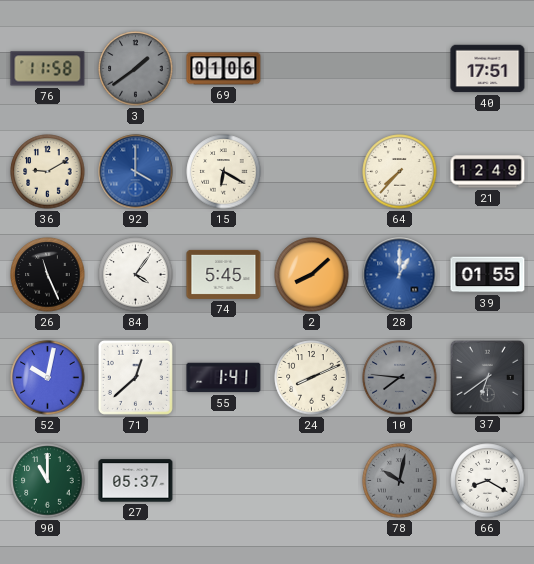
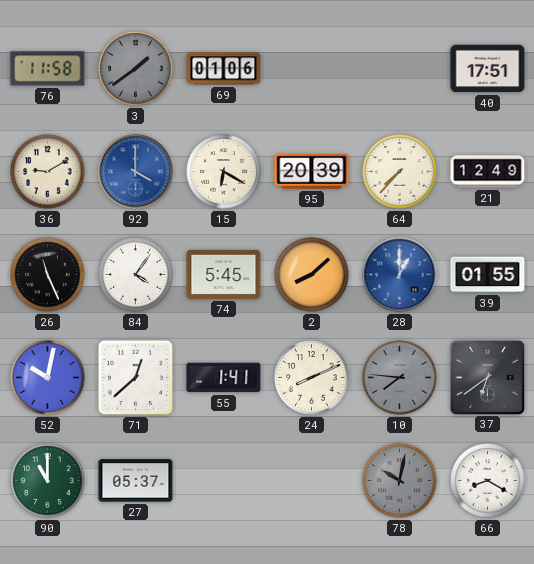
95: none -> 20:39
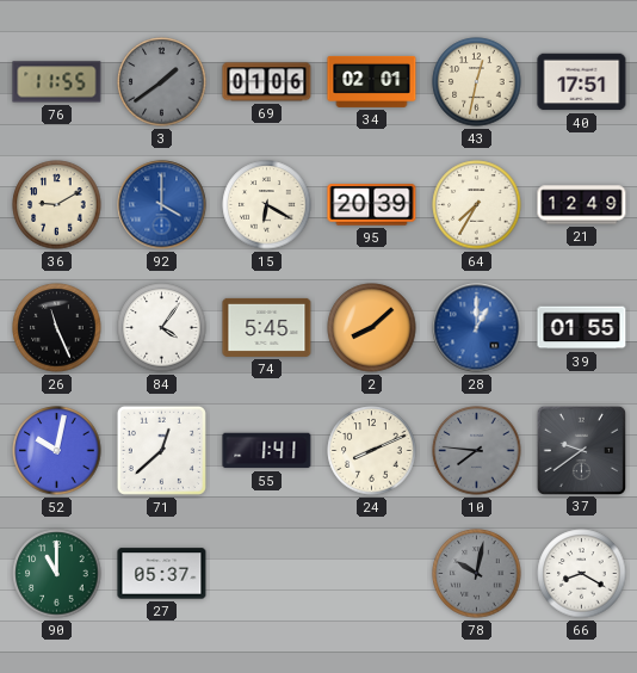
76: 11:58 -> 11:55
34: none -> 02:01
43: none -> 12:32
64: 7:37 -> 7:35
37: 6:39 -> 9:39
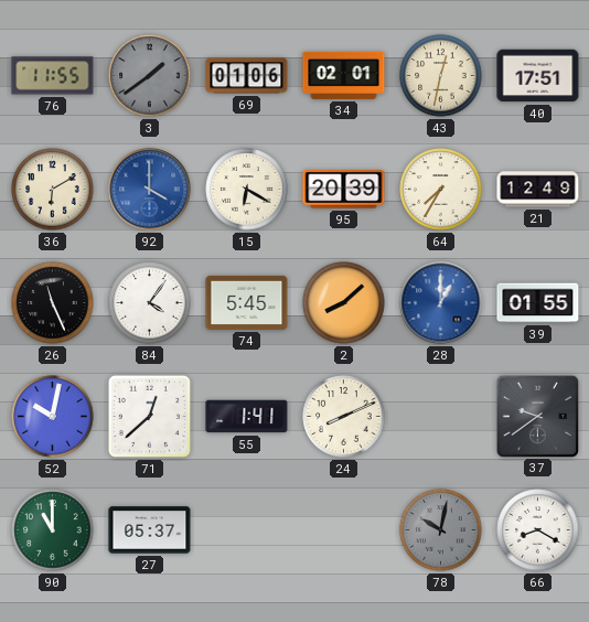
36: 9:10 -> 6:10
10: 7:46 -> none
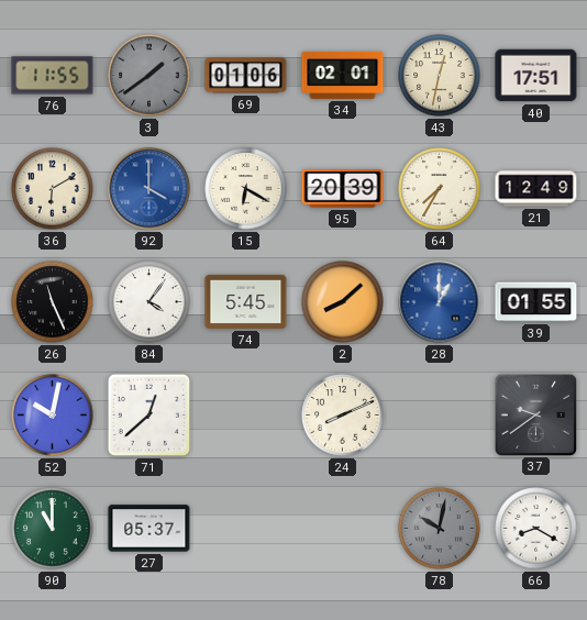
55: 1:41 -> none
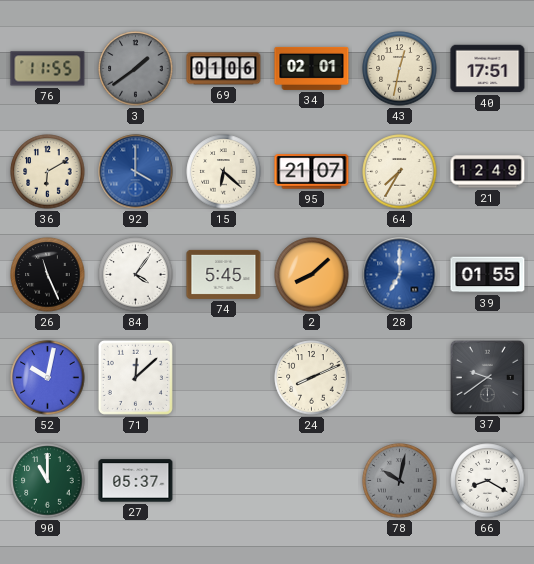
15: 6:20 -> 6:22
95: 20:39 -> 21:07
28: 1:00 -> 7:00
71: 12:38 -> 12:08
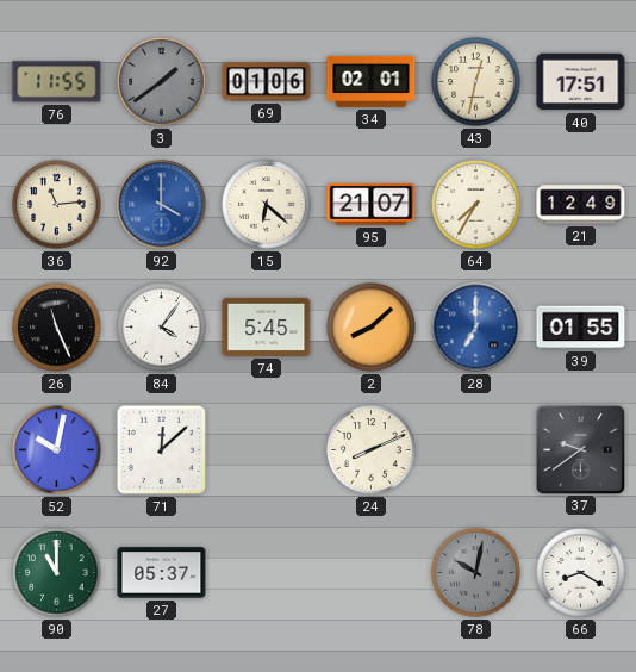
36: 6:10 -> 11:14
